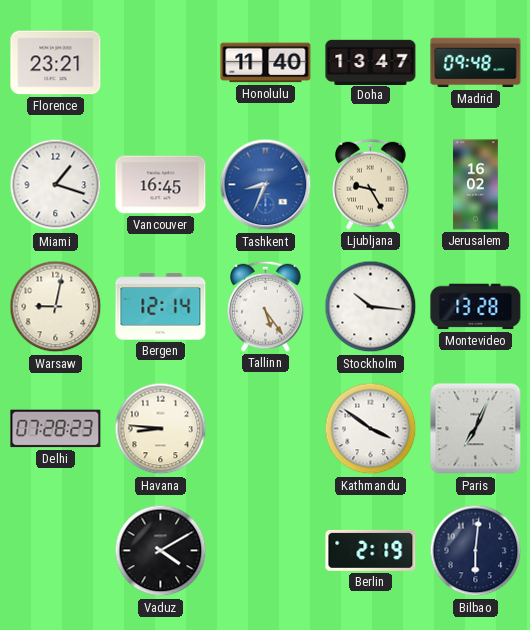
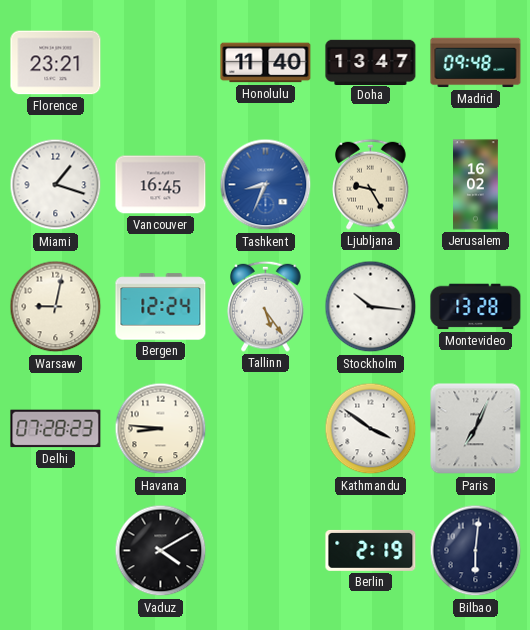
Bergen: 12:14 -> 12:24
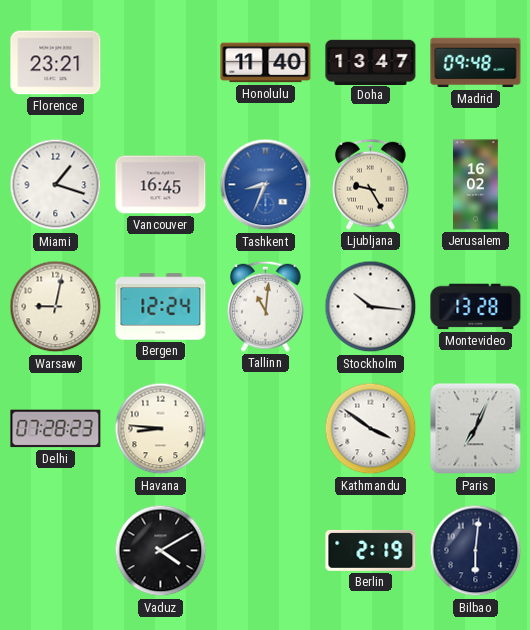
Tallinn: 5:24 -> 11:01
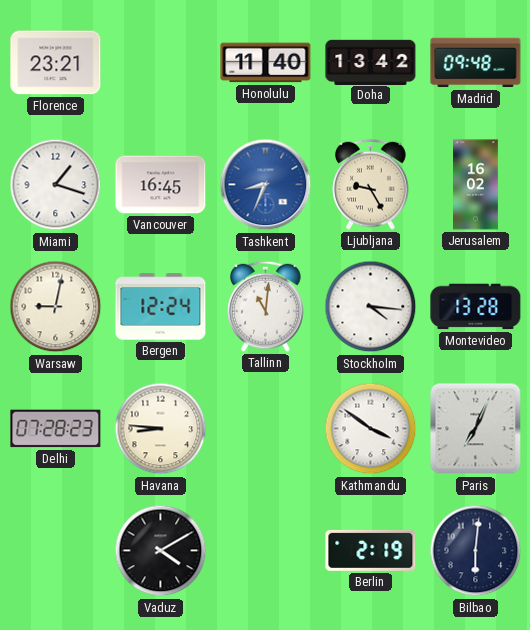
Doha: 13:47 -> 13:42
Stockholm: 10:16 -> 4:16
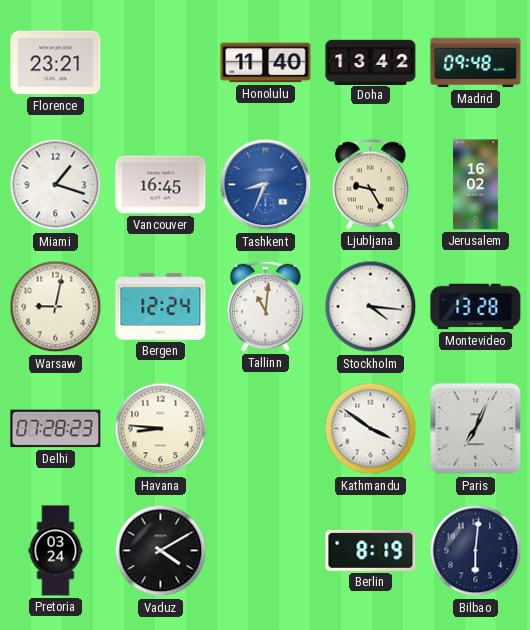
Pretoria: none -> 03:24
Berlin: 2:19 -> 8:19
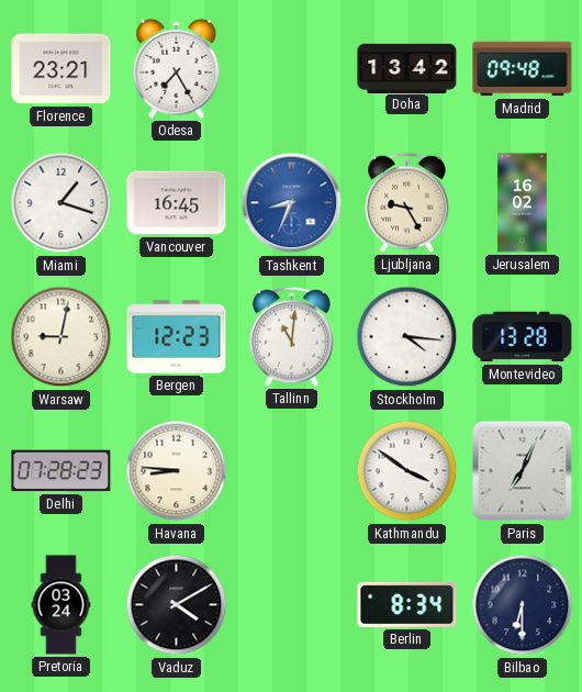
Odesa: none -> 7:25
Honolulu: 11:40 -> none
Bergen: 12:24 -> 12:23
Berlin: 8:19 -> 8:34
Bilbao: 6:01 -> 6:30
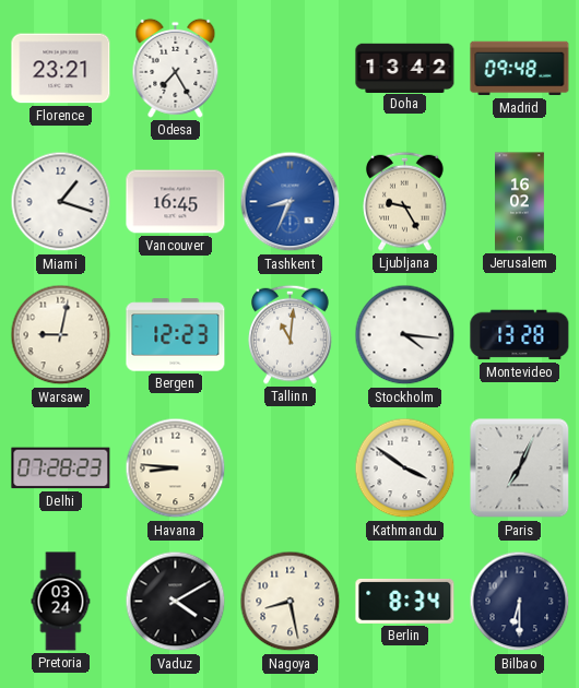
Nagoya: none -> 8:28
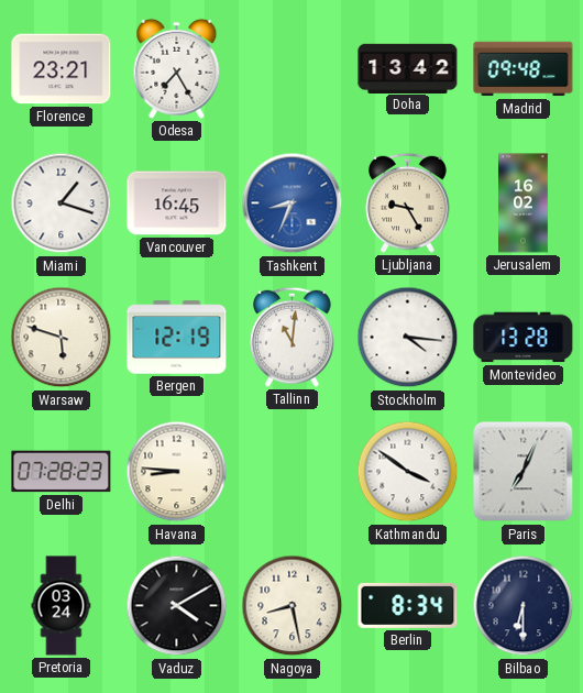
Warsaw: 9:02 -> 5:48
Bergen: 12:23 -> 12:19
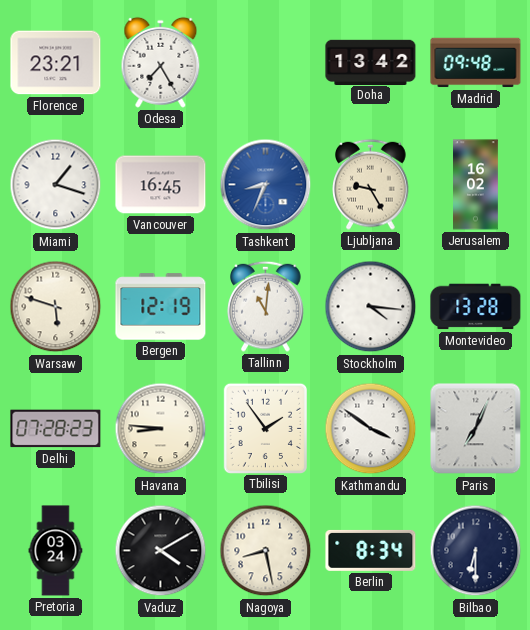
Tbilisi: none -> 1:54
